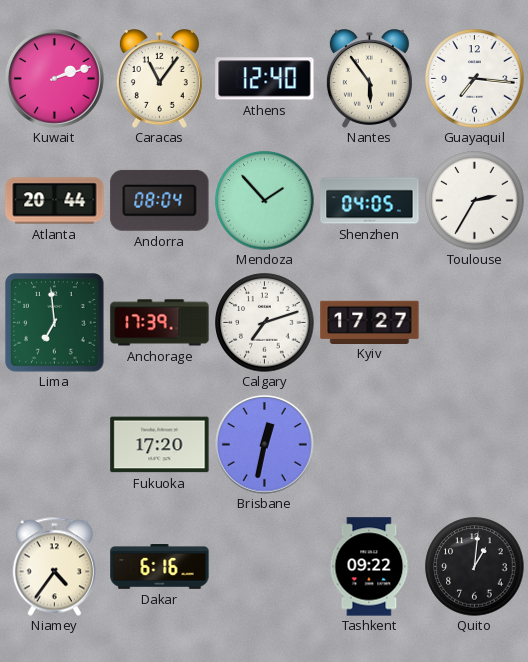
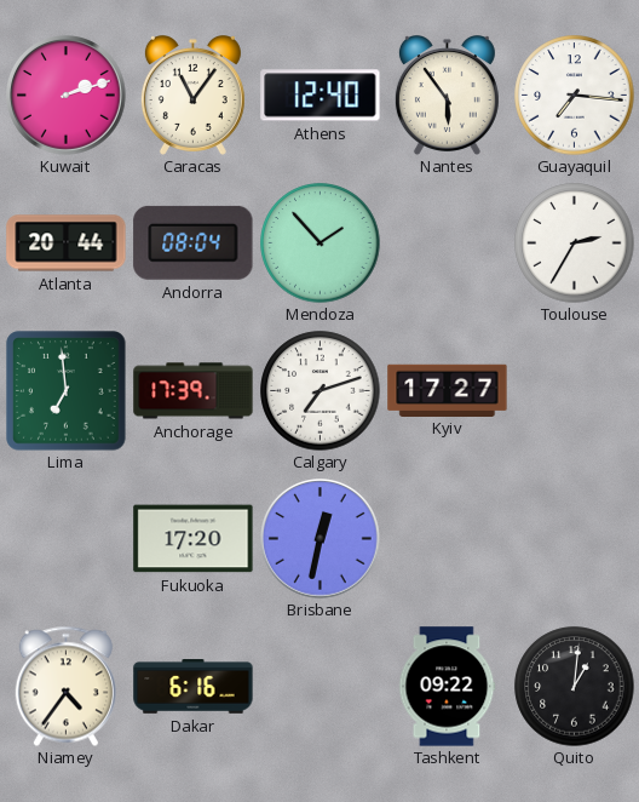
Shenzhen: 04:05 -> none
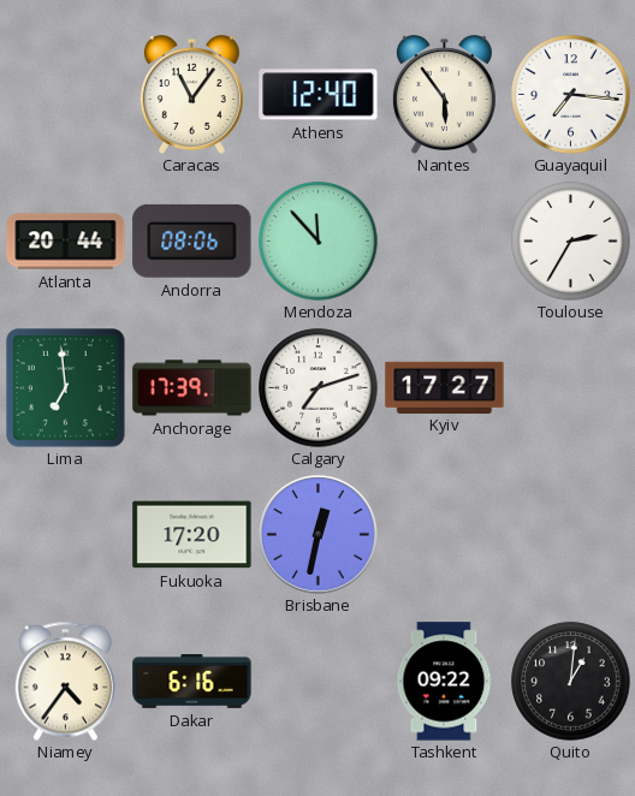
Kuwait: 2:12 -> none
Andorra: 08:04 -> 08:06
Mendoza: 1:53 -> 11:53
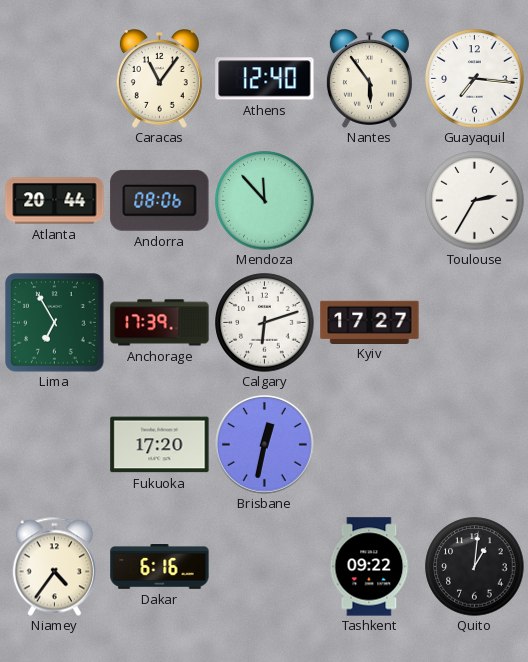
Lima: 6:59 -> 6:55
Calgary: 7:12 -> 6:12
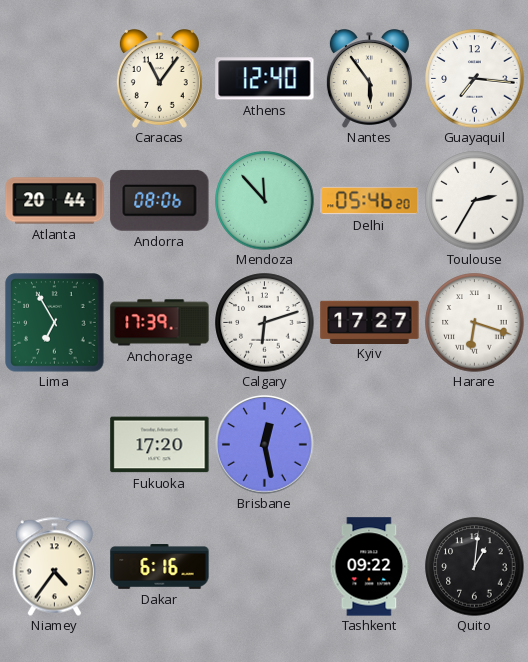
Delhi: none -> 05:46
Harare: none -> 6:18
Brisbane: 12:32 -> 12:28
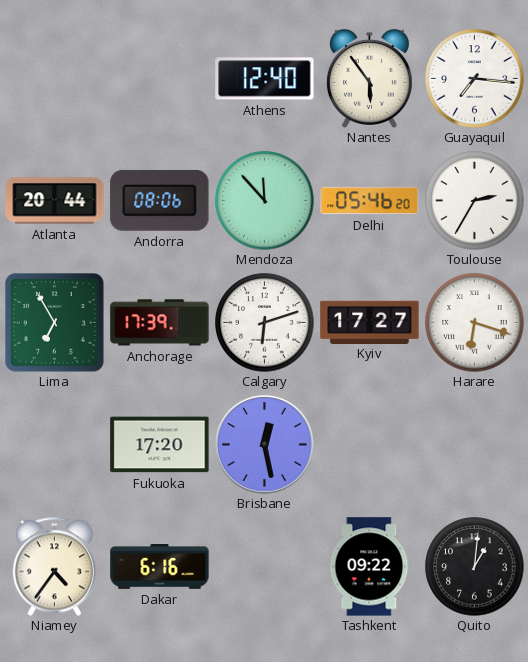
Caracas: 11:06 -> none
